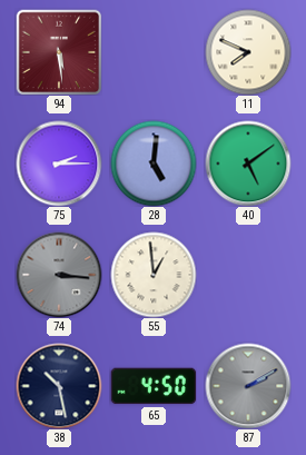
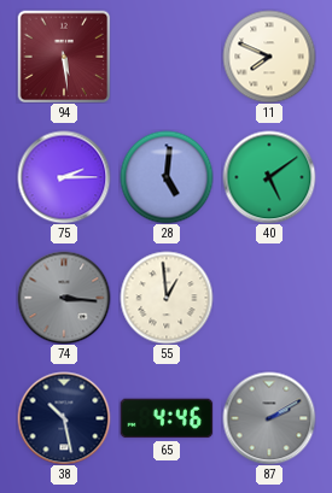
65: 4:50 -> 4:46
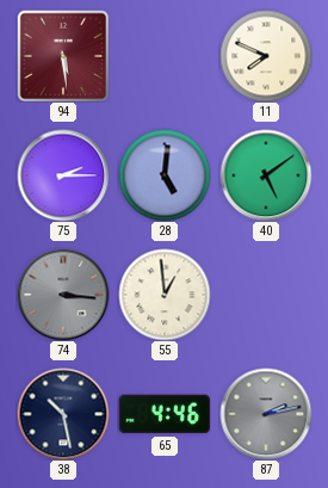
87: 2:10 -> 2:13
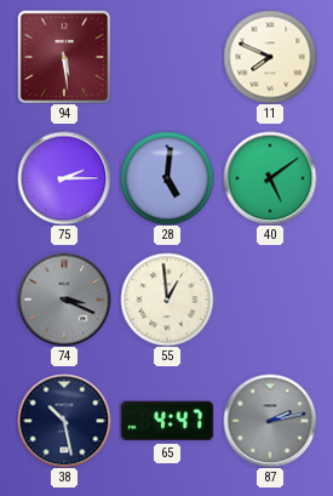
74: 3:16 -> 3:19
65: 4:46 -> 4:47
